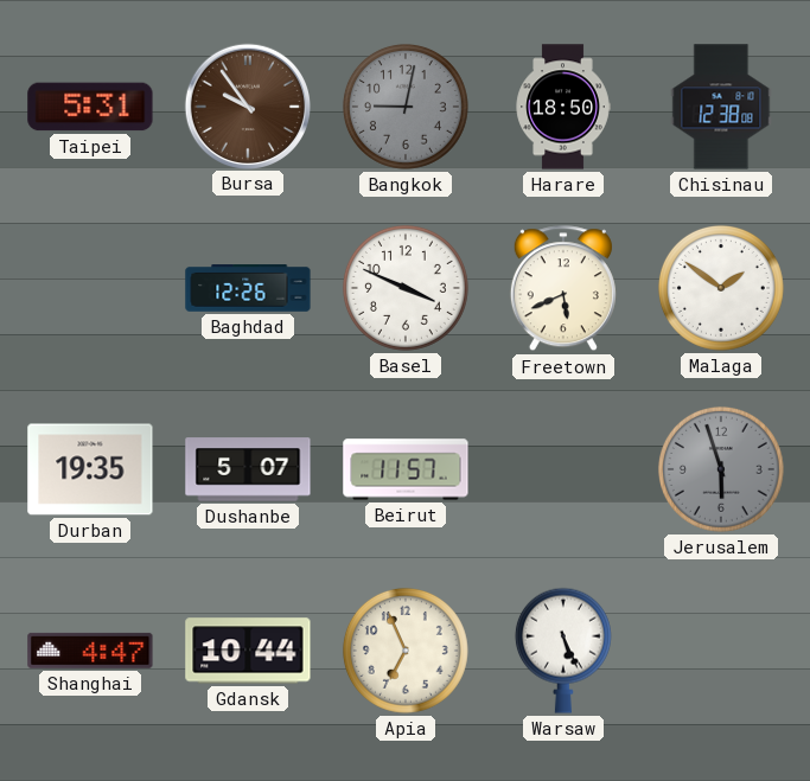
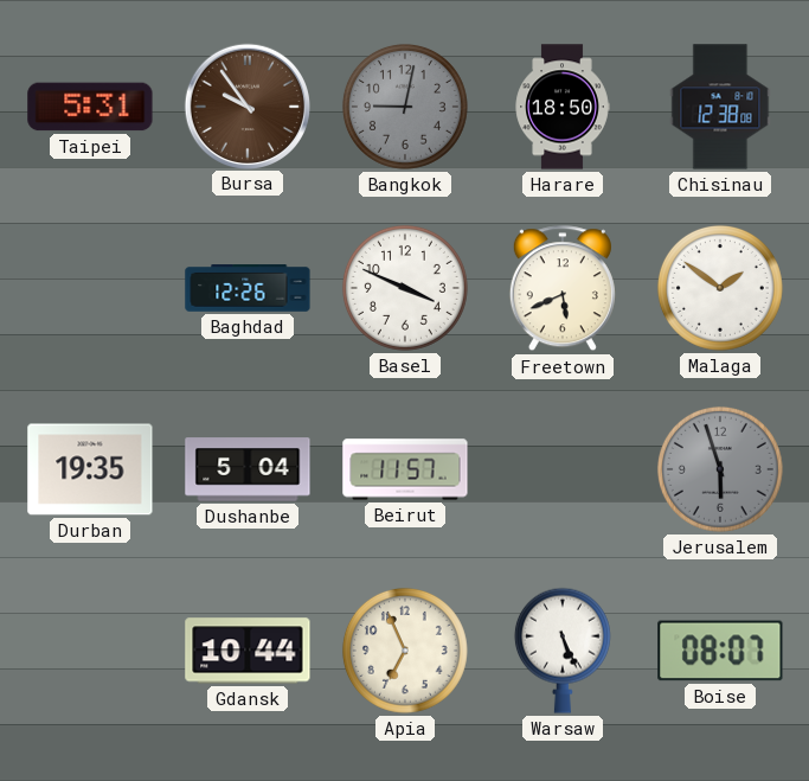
Dushanbe: 5:07 -> 5:04
Shanghai: 4:47 -> none
Boise: none -> 08:07
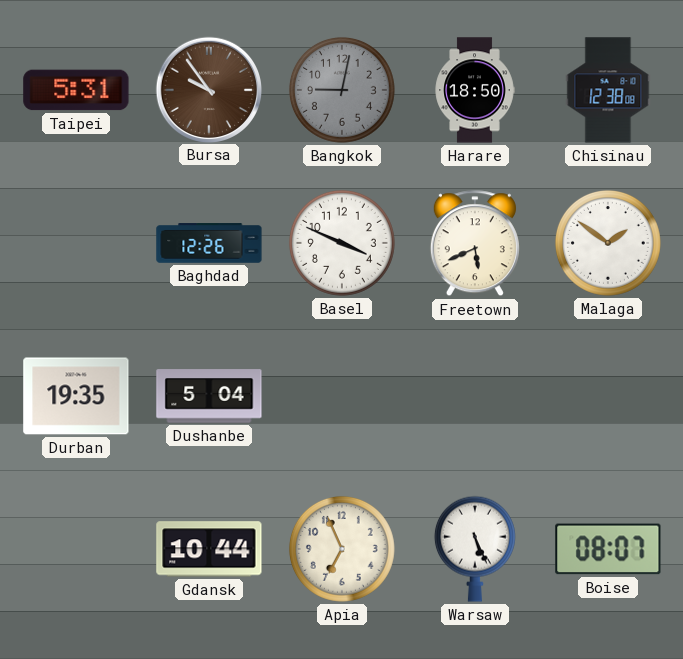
Beirut: 11:57 -> none
Jerusalem: 5:57 -> none
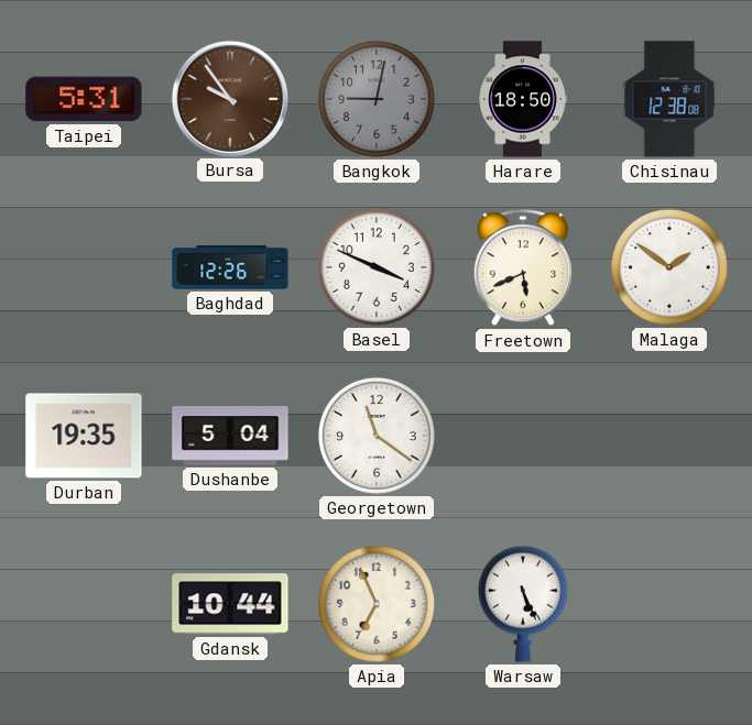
Georgetown: none -> 11:21
Boise: 08:07 -> none
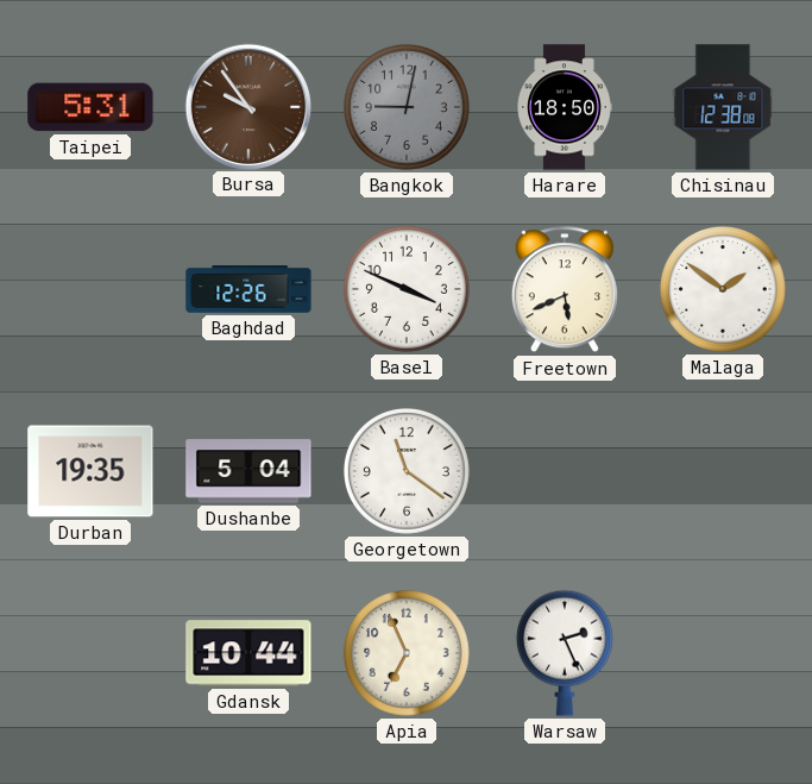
Warsaw: 5:26 -> 2:26
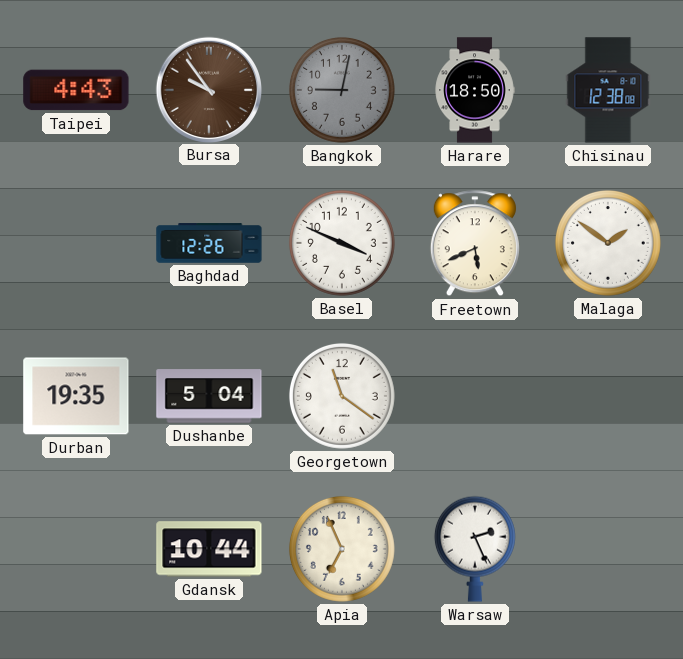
Taipei: 5:31 -> 4:43
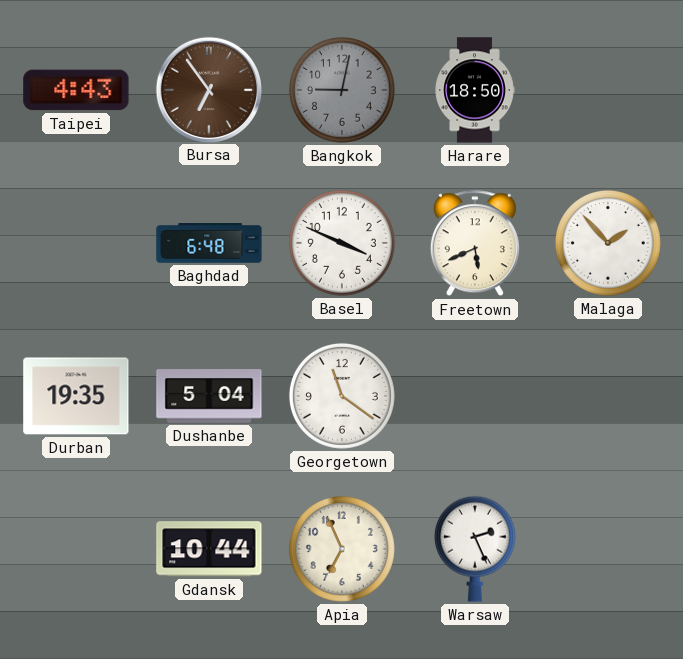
Bursa: 9:54 -> 6:54
Chisinau: 12:38 -> none
Baghdad: 12:26 -> 6:48
Malaga: 1:51 -> 1:53
